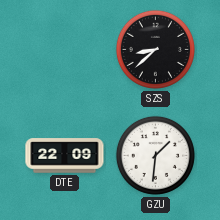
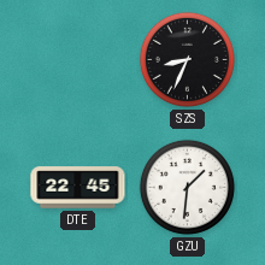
SZS: 8:38 -> 8:34
DTE: 22:09 -> 22:45
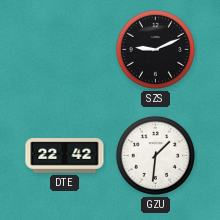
SZS: 8:34 -> 9:11
DTE: 22:45 -> 22:42
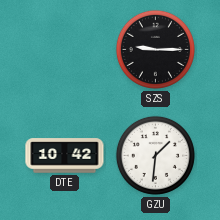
SZS: 9:11 -> 9:15
DTE: 22:42 -> 10:42
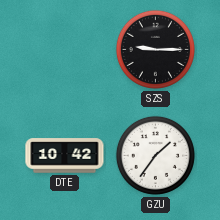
GZU: 1:31 -> 1:36
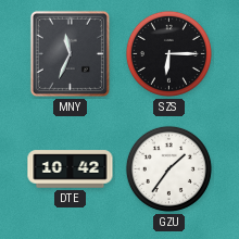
MNY: none -> 11:34
SZS: 9:15 -> 6:15
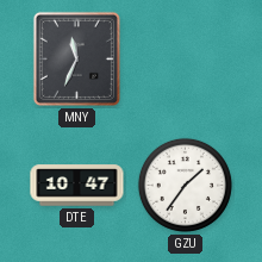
SZS: 6:15 -> none
DTE: 10:42 -> 10:47
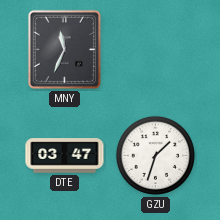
DTE: 10:47 -> 03:47
GZU: 1:36 -> 1:33
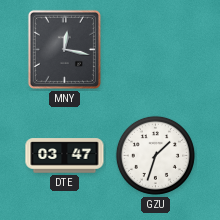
MNY: 11:34 -> 12:17
